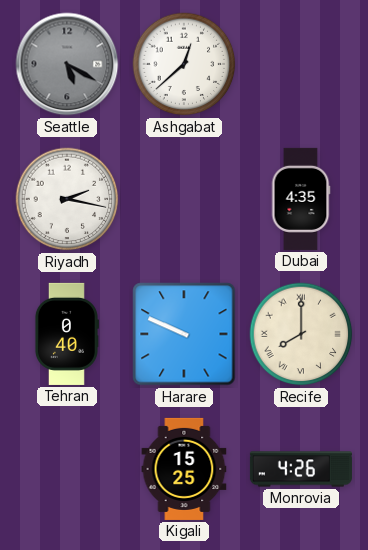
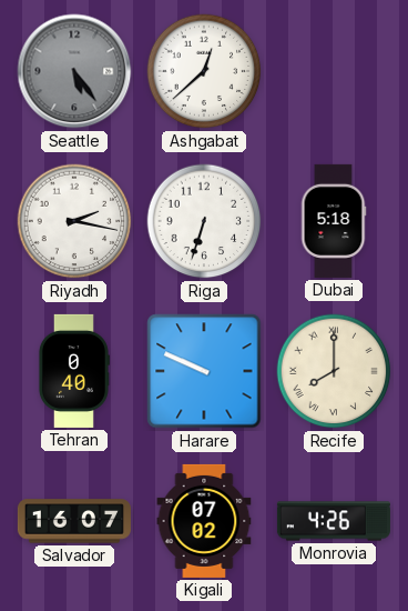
Seattle: 5:20 -> 5:24
Riga: none -> 6:33
Dubai: 4:35 -> 5:18
Salvador: none -> 16:07
Kigali: 15:25 -> 07:02
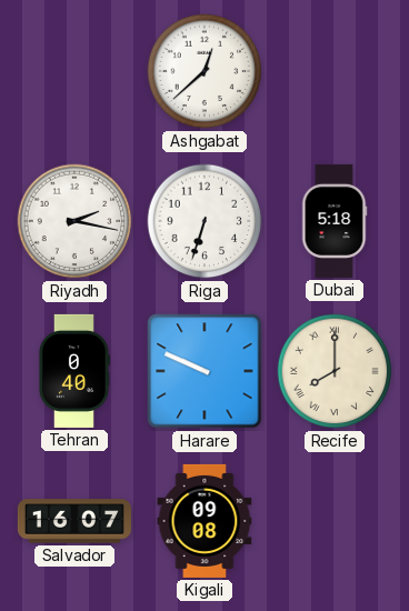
Seattle: 5:24 -> none
Kigali: 07:02 -> 09:08
Monrovia: 4:26 -> none
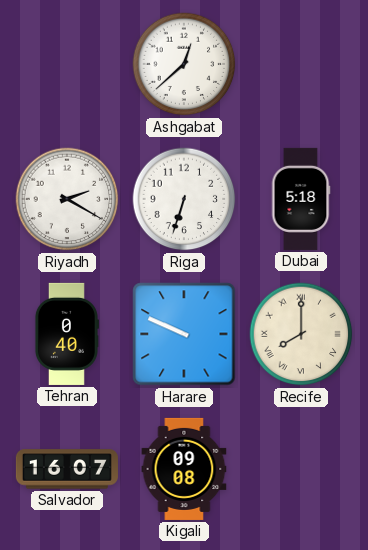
Riyadh: 2:17 -> 2:20
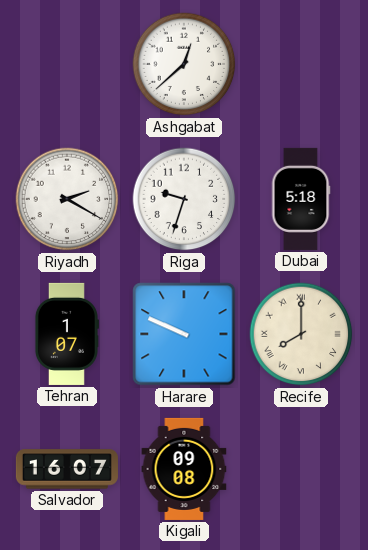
Riga: 6:33 -> 9:33
Tehran: 0:40 -> 1:07
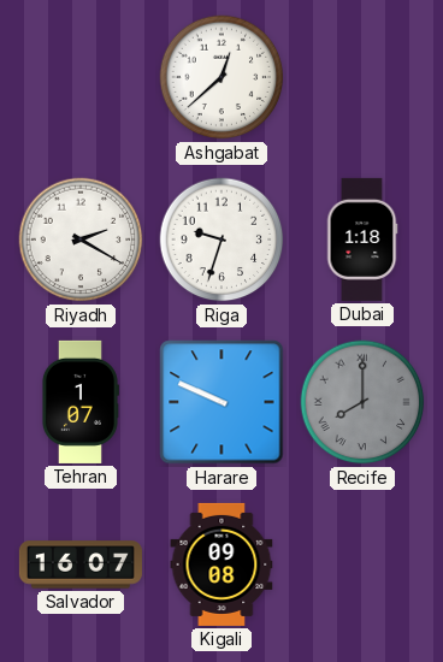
Dubai: 5:18 -> 1:18
Recife dial: cream -> grey
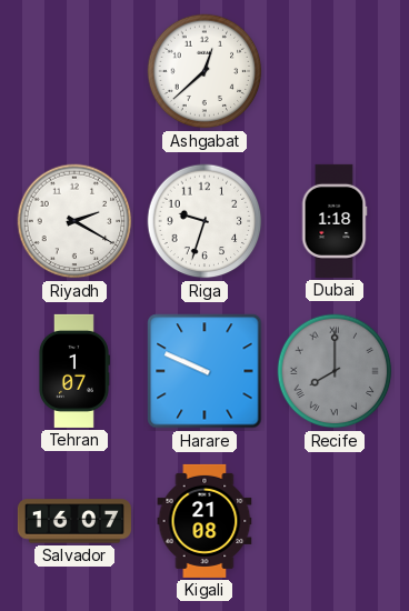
Kigali: 09:08 -> 21:08
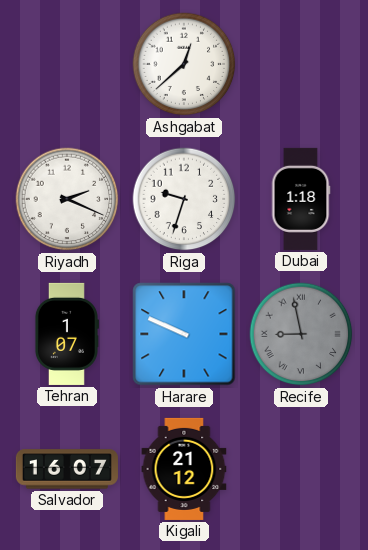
Riyadh: 2:20 -> 2:19
Recife: 8:00 -> 8:58
Kigali: 21:08 -> 21:12
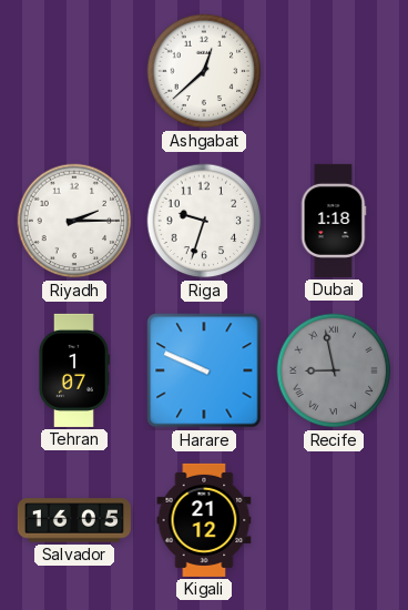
Riyadh: 2:19 -> 2:15
Salvador: 16:07 -> 16:05
